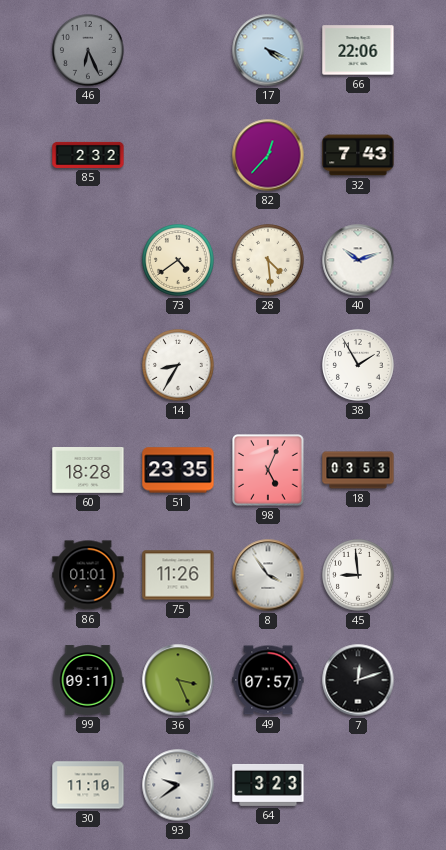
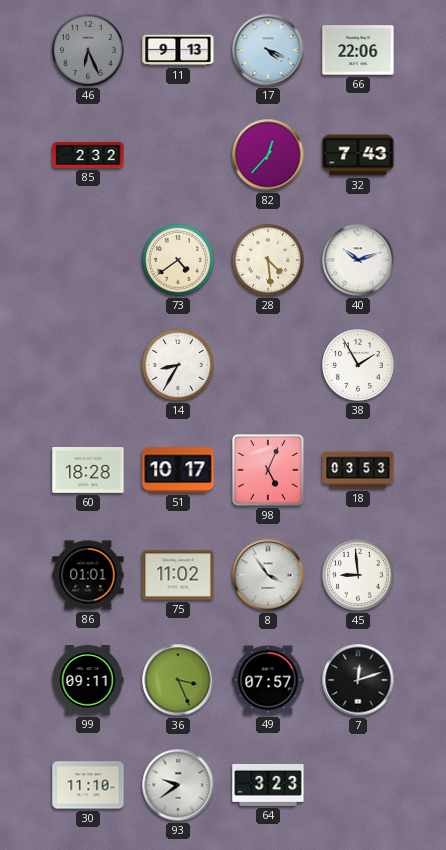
11: none -> 9:13
51: 23:35 -> 10:17
75: 11:26 -> 11:02
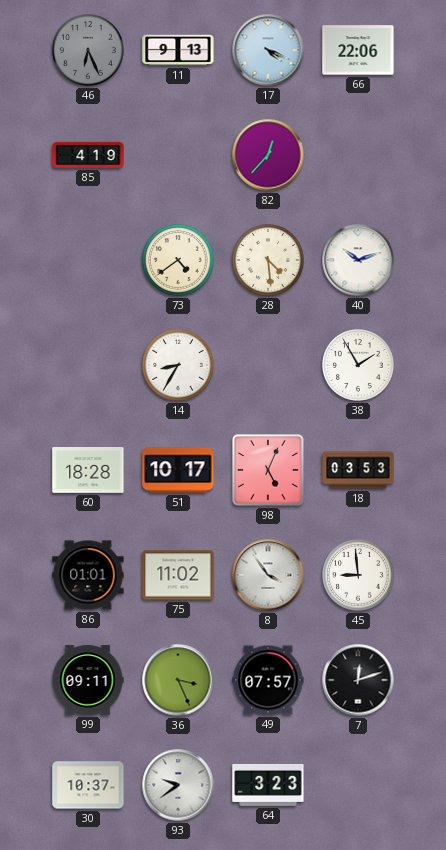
85: 2:32 -> 4:19
32: 7:43 -> none
30: 11:10 -> 10:37
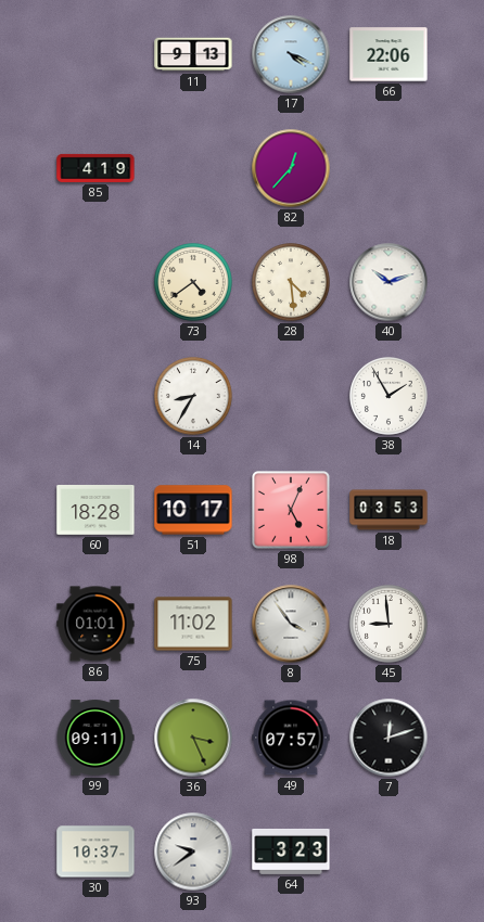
46: 6:26 -> none
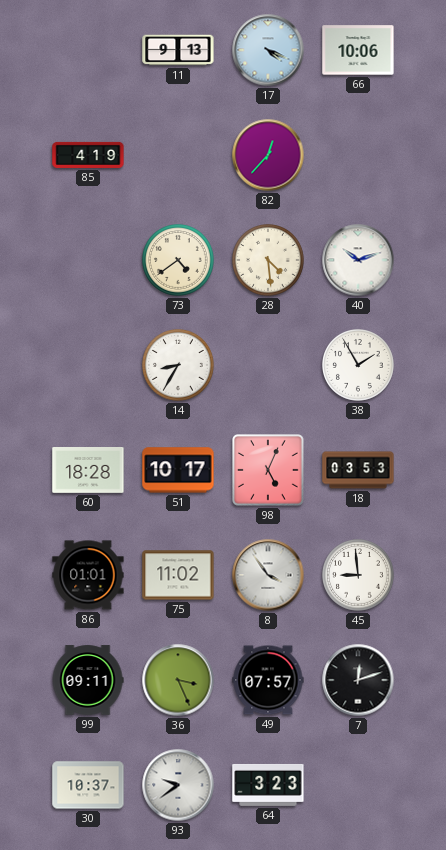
66: 22:06 -> 10:06
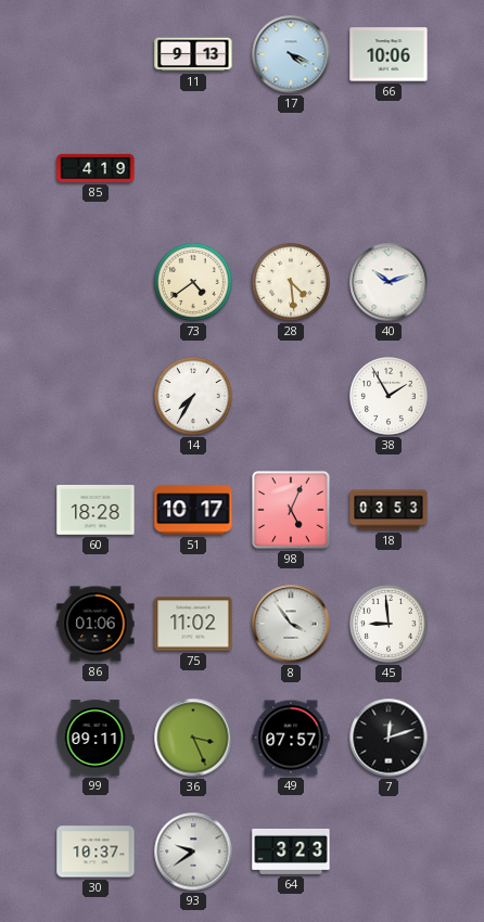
82: 12:37 -> none
14: 8:35 -> 7:35
86: 01:01 -> 01:06
